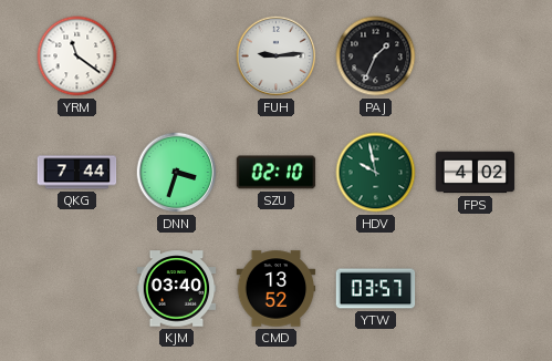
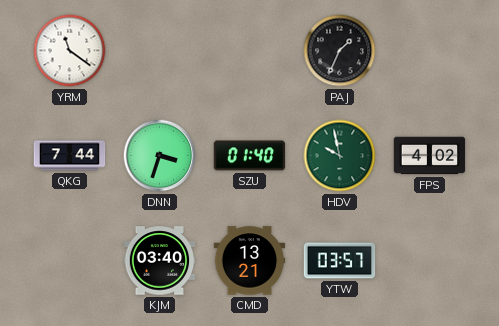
FUH: 9:14 -> none
SZU: 02:10 -> 01:40
CMD: 13:52 -> 13:21
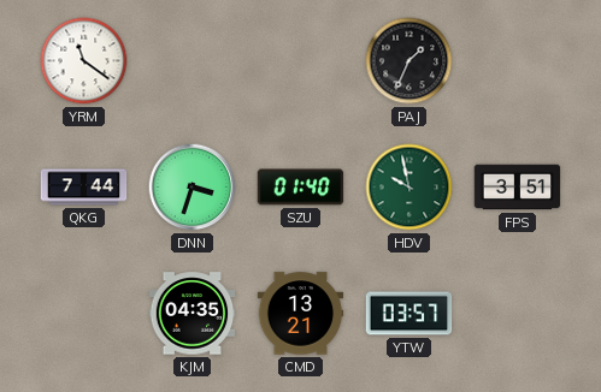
FPS: 4:02 -> 3:51
KJM: 03:40 -> 04:35
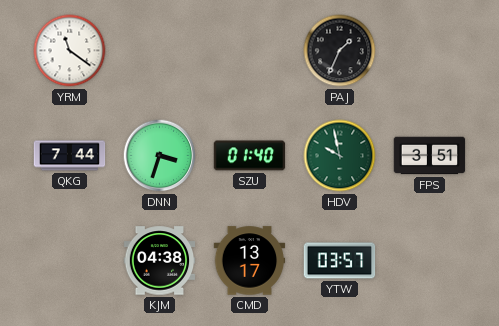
KJM: 04:35 -> 04:38
CMD: 13:21 -> 13:17
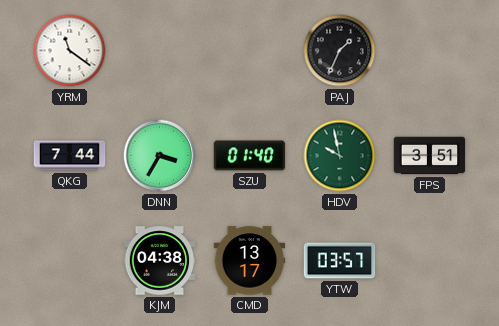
DNN: 3:33 -> 3:35
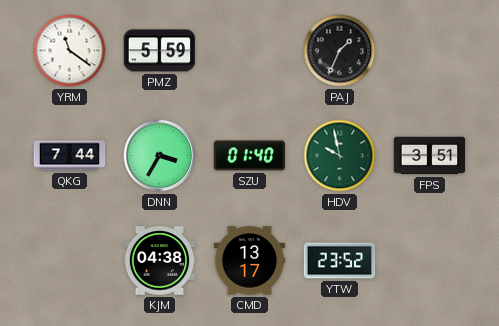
PMZ: none -> 5:59
YTW: 03:57 -> 23:52
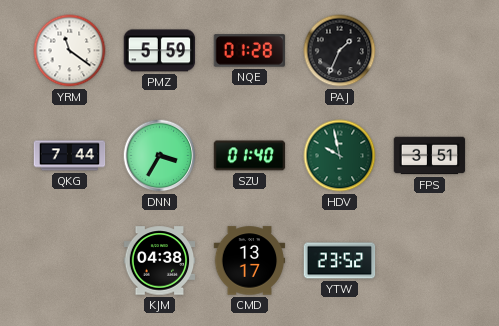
NQE: none -> 01:28
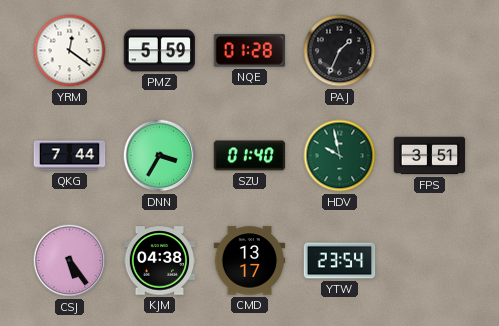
YRM: 11:21 -> 12:21
CSJ: none -> 5:24
YTW: 23:52 -> 23:54
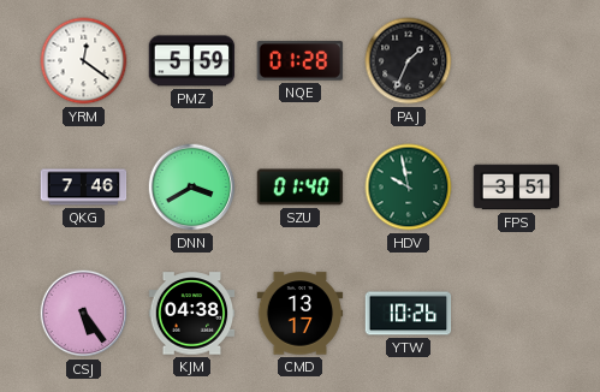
QKG: 7:44 -> 7:46
DNN: 3:35 -> 3:40
YTW: 23:54 -> 10:26
